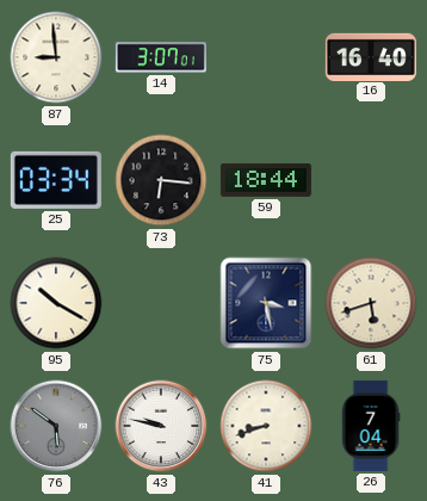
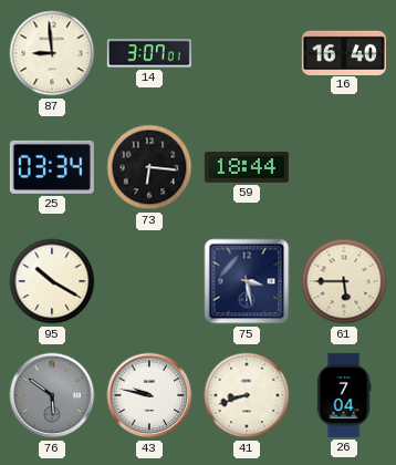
61: 5:42 -> 5:45
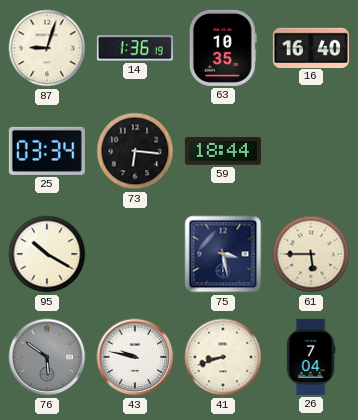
87: 8:59 -> 9:03
14: 3:07 -> 1:36
63: none -> 10:35
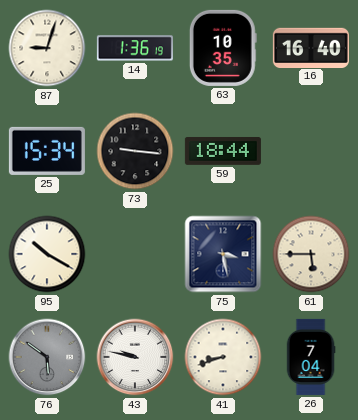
25: 03:34 -> 15:34
73: 6:16 -> 9:16
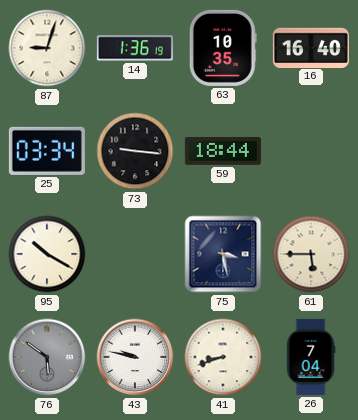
25: 15:34 -> 03:34
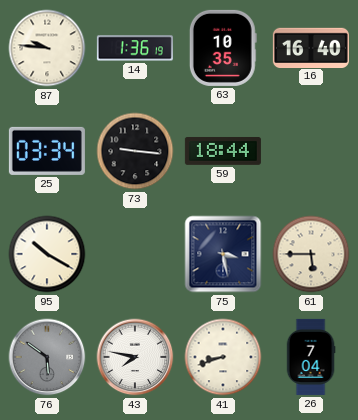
87: 9:03 -> 9:46
43: 9:47 -> 7:47
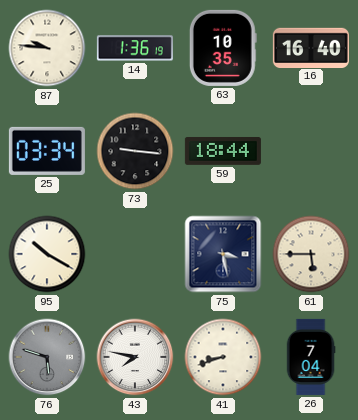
76: 5:51 -> 5:48
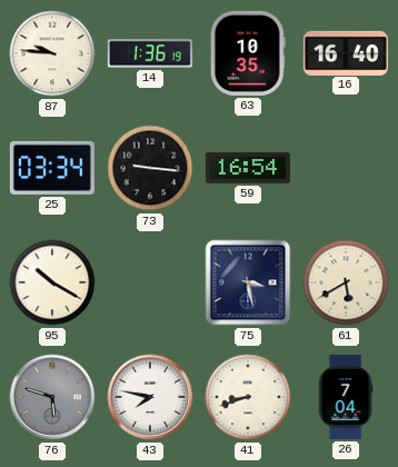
59: 18:44 -> 16:54
61: 5:45 -> 5:40
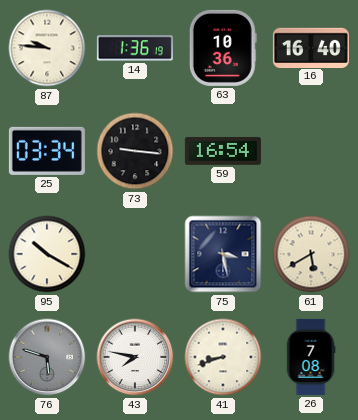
63: 10:35 -> 10:36
26: 7:04 -> 7:08
